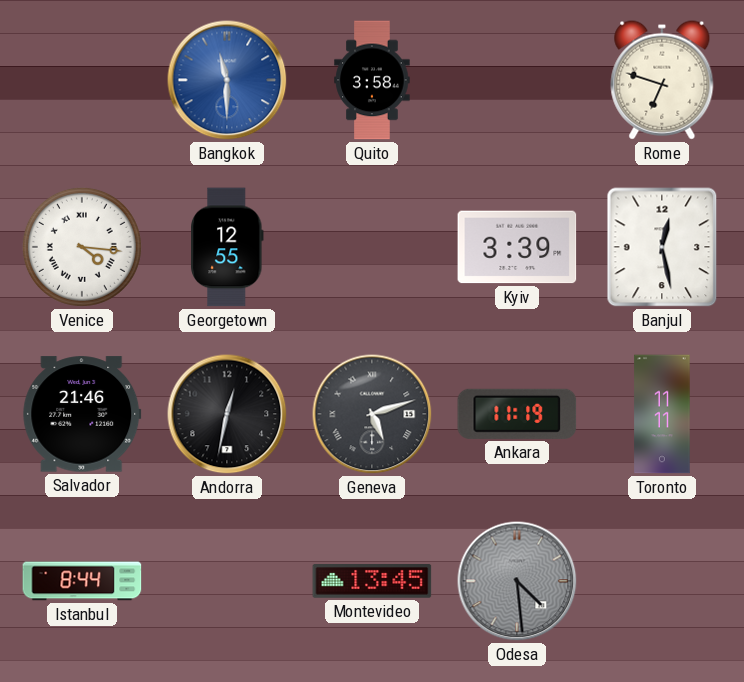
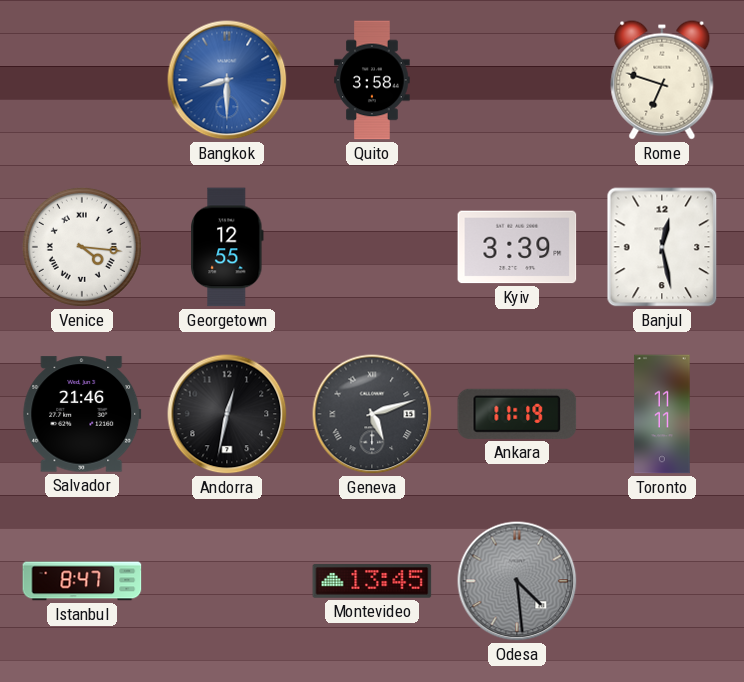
Bangkok: 11:30 -> 8:30
Istanbul: 8:44 -> 8:47
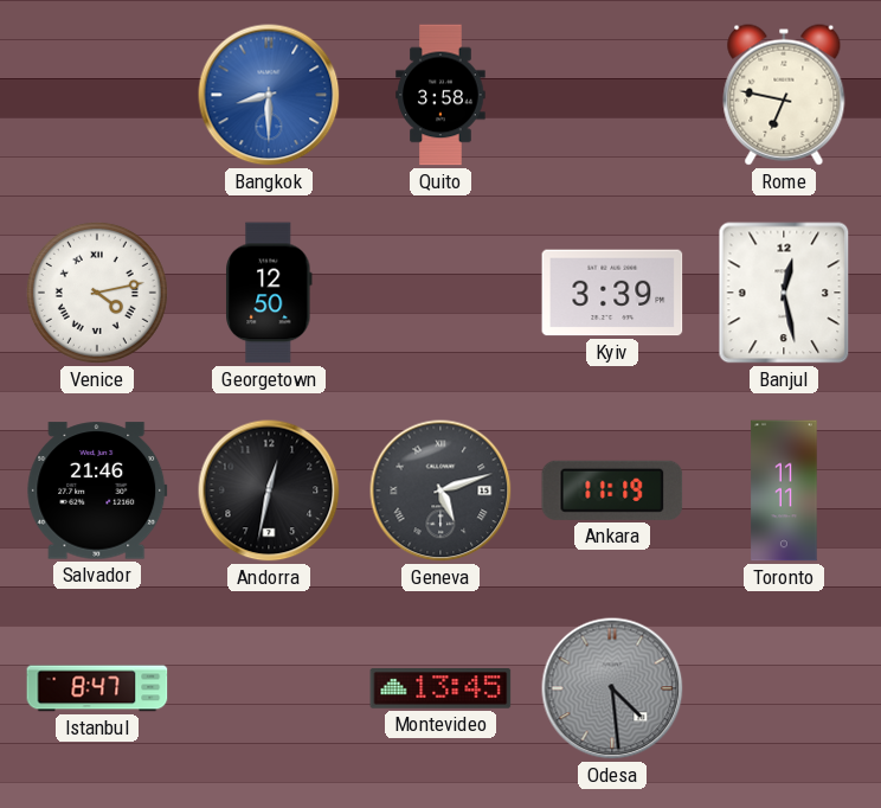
Rome: 6:48 -> 6:47
Venice: 4:16 -> 4:13
Georgetown: 12:55 -> 12:50
